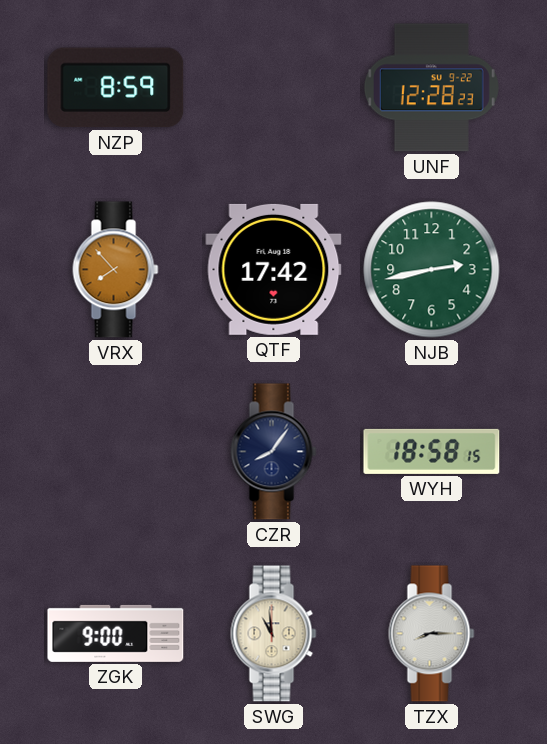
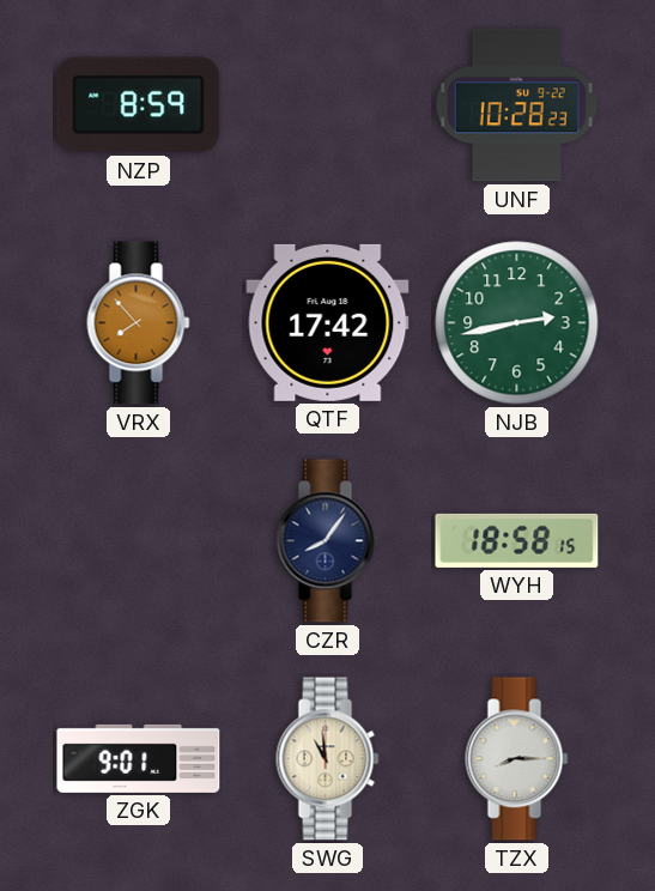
UNF: 12:28 -> 10:28
ZGK: 9:00 -> 9:01
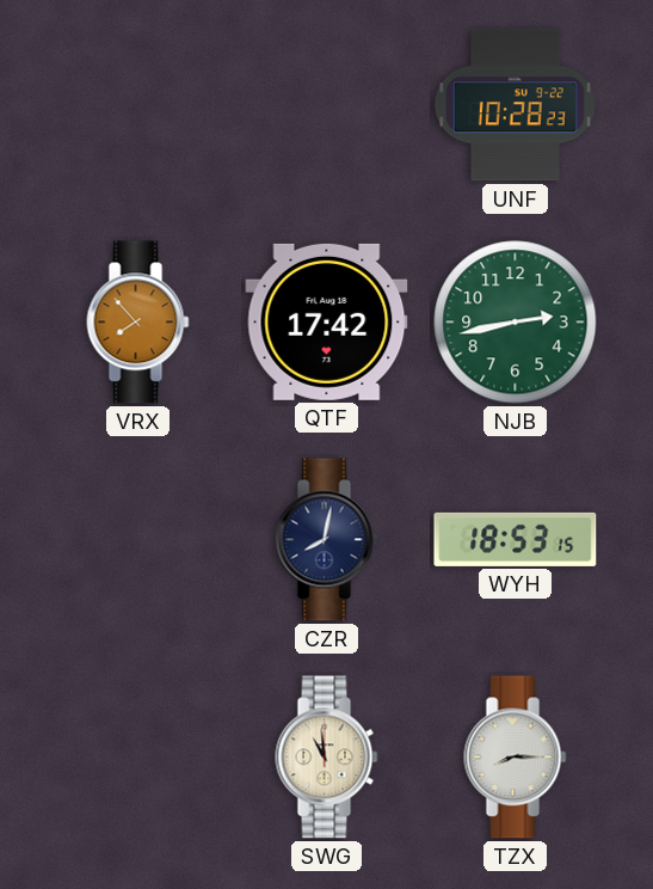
NZP: 8:59 -> none
CZR: 8:06 -> 8:02
WYH: 18:58 -> 18:53
ZGK: 9:01 -> none
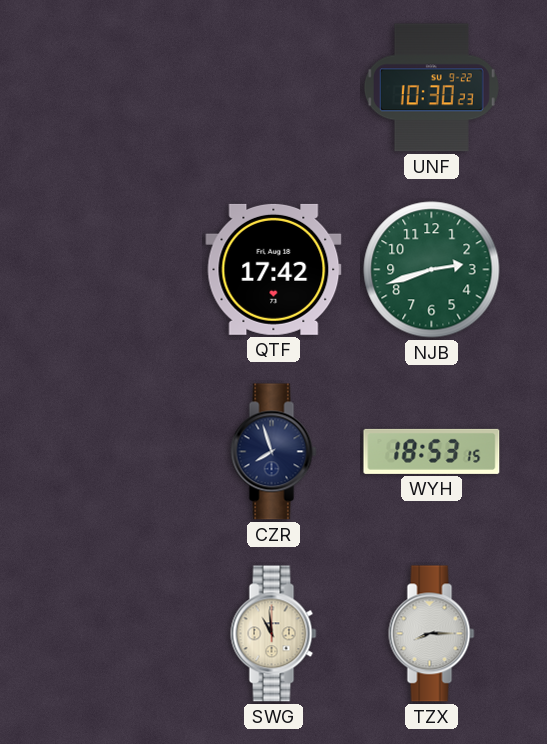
UNF: 10:28 -> 10:30
VRX: 7:53 -> none
NJB: 2:43 -> 2:42
CZR: 8:02 -> 7:57
